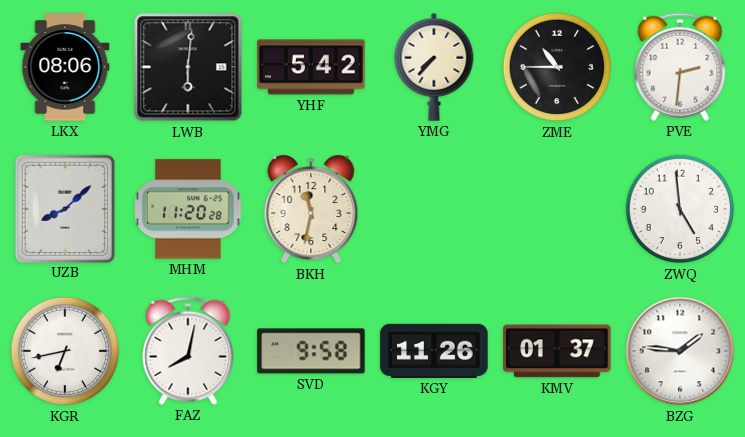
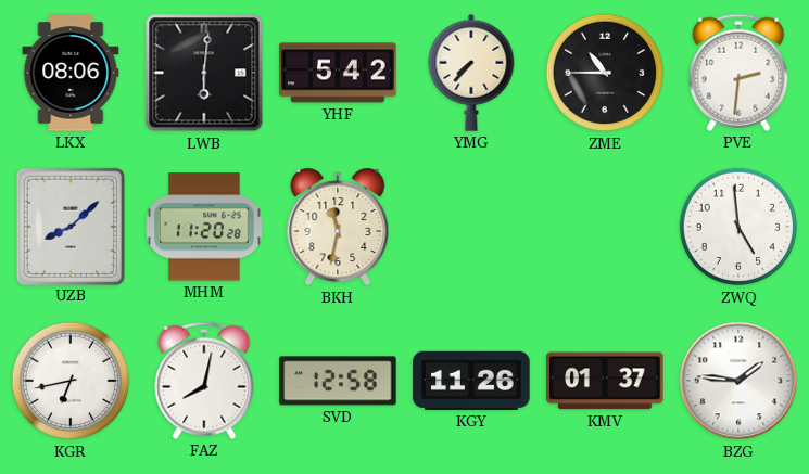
SVD: 9:58 -> 12:58
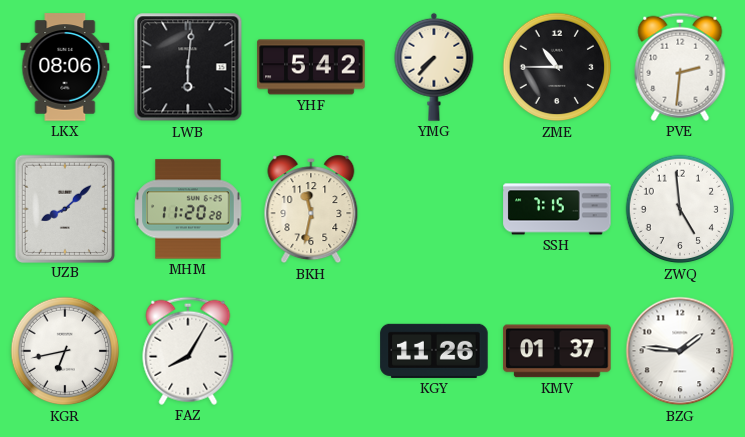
SSH: none -> 7:15
FAZ: 8:02 -> 8:05
SVD: 12:58 -> none
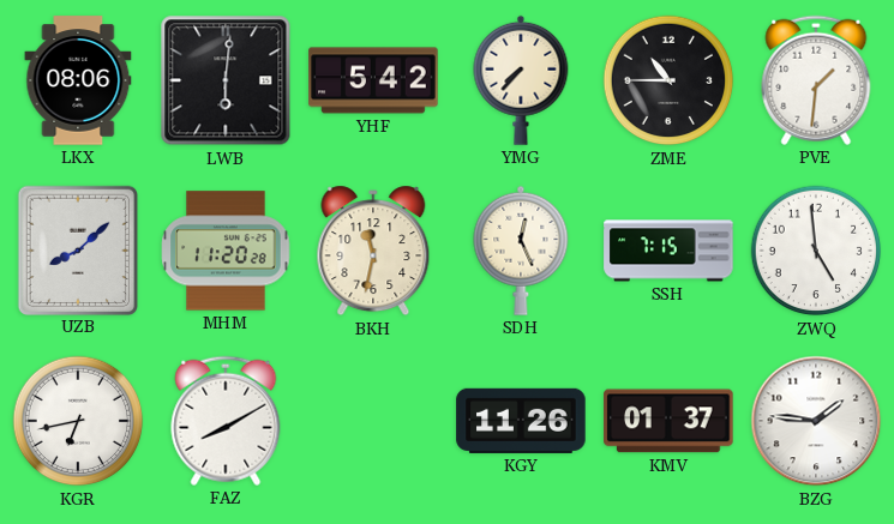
PVE: 2:31 -> 1:31
SDH: none -> 12:26
FAZ: 8:05 -> 8:10
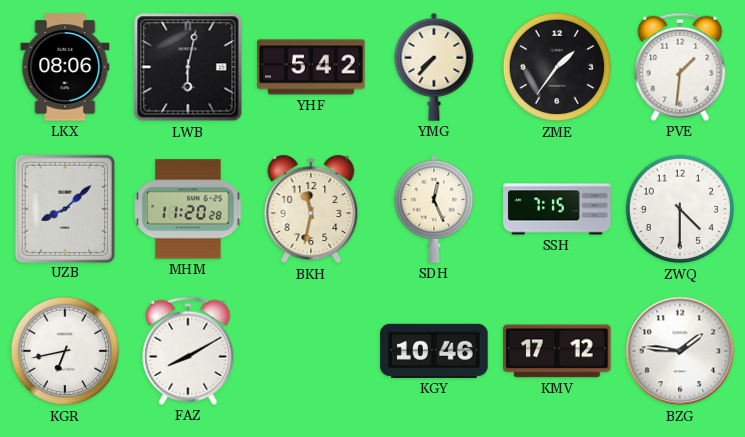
LWB: 6:01 -> 6:02
ZME: 10:45 -> 1:36
ZWQ: 4:59 -> 4:30
KGY: 11:26 -> 10:46
KMV: 01:37 -> 17:12
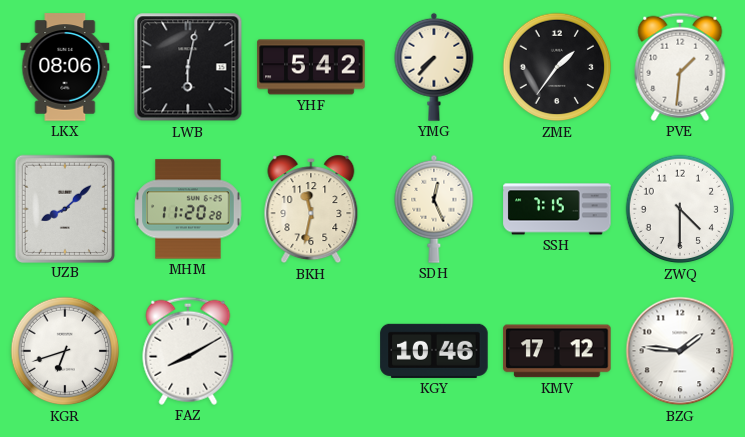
KGR: 6:43 -> 6:42
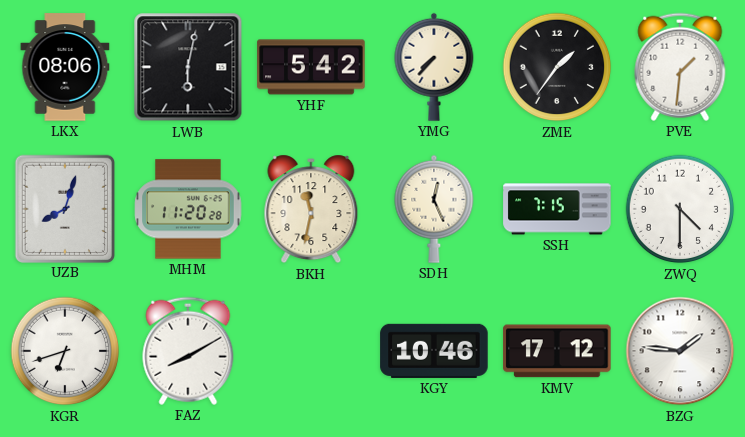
UZB: 8:08 -> 8:03
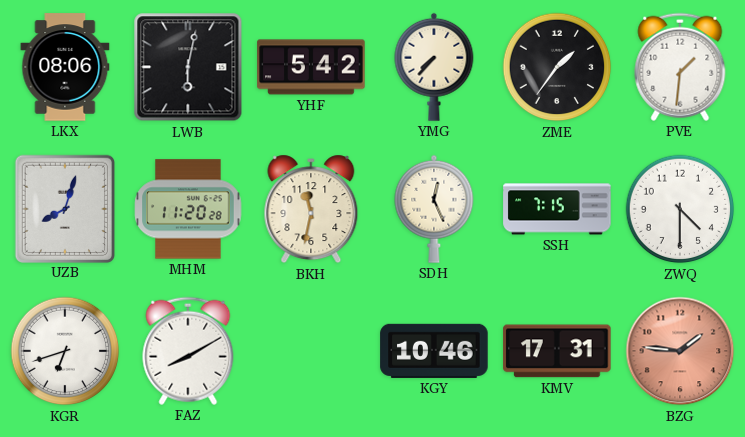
KMV: 17:12 -> 17:31
BZG dial: white -> salmon
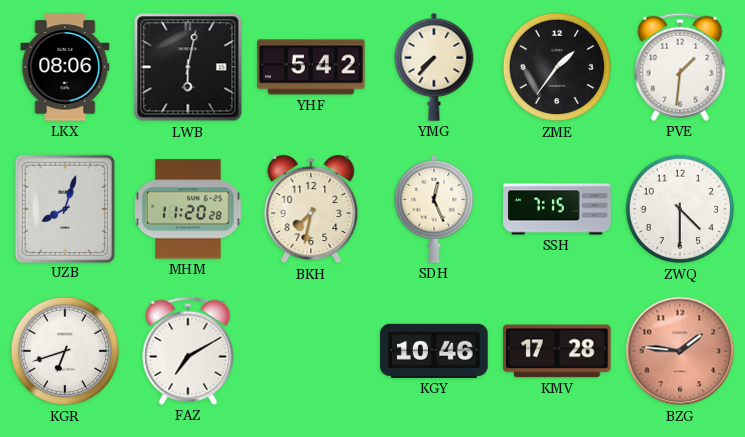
BKH: 11:32 -> 7:32
FAZ: 8:10 -> 7:10
KMV: 17:31 -> 17:28
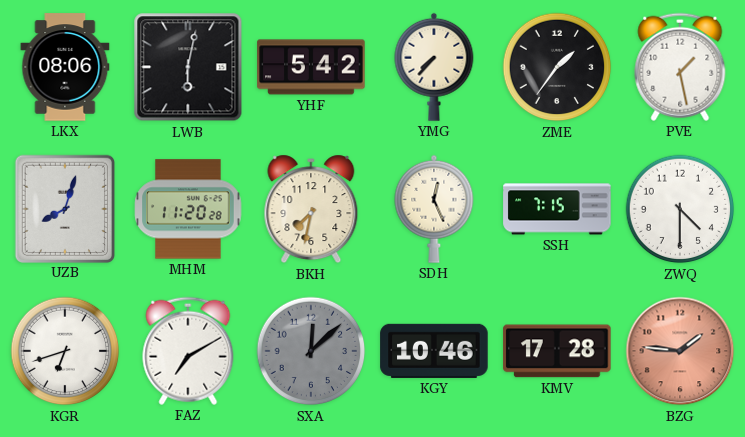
PVE: 1:31 -> 1:28
SXA: none -> 12:08
